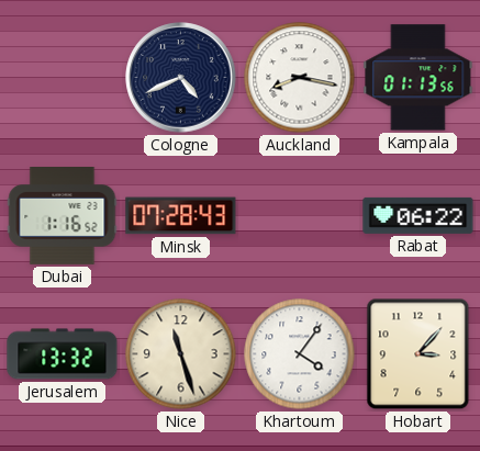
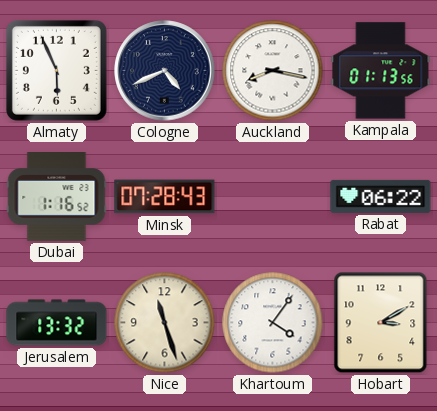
Almaty: none -> 5:56
Hobart: 3:07 -> 3:10
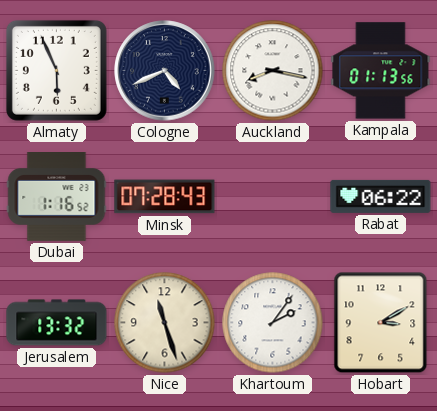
Khartoum: 4:06 -> 2:06
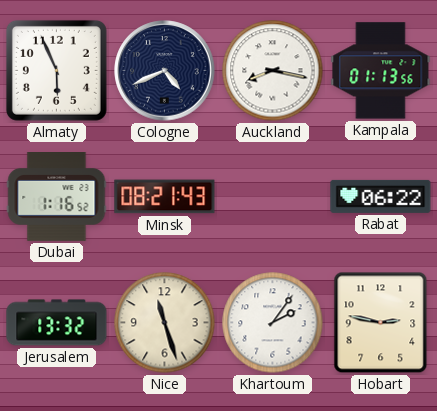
Minsk: 07:28 -> 08:21
Hobart: 3:10 -> 2:47
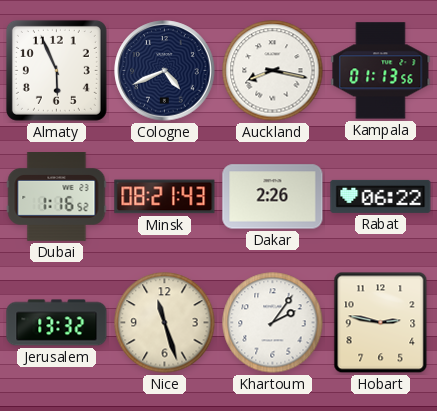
Dakar: none -> 2:26
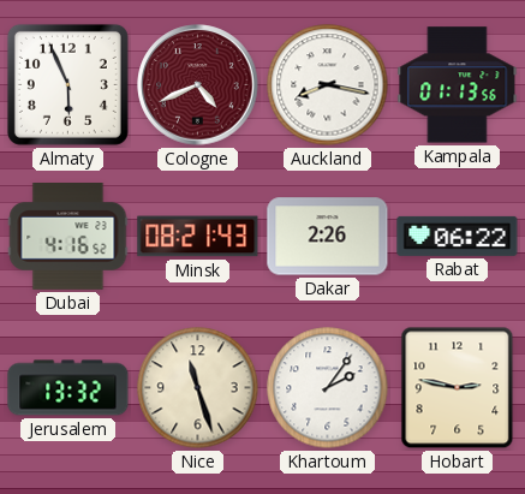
Cologne dial: navy -> burgundy
Dubai: 1:16 -> 4:16
